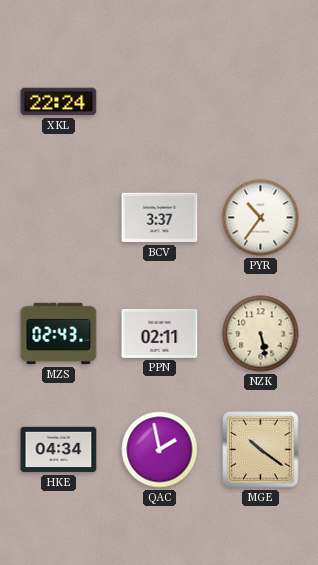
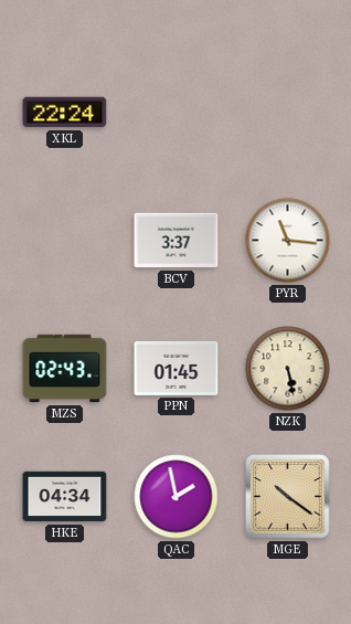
PYR: 10:36 -> 11:16
PPN: 02:11 -> 01:45
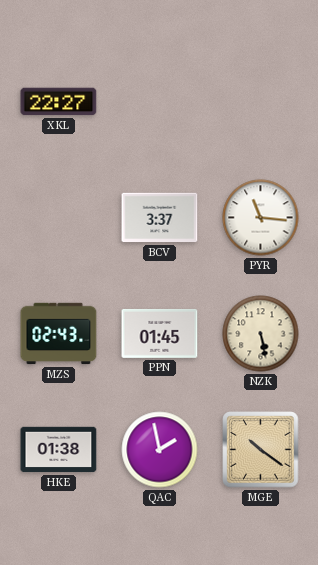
XKL: 22:24 -> 22:27
HKE: 04:34 -> 01:38
